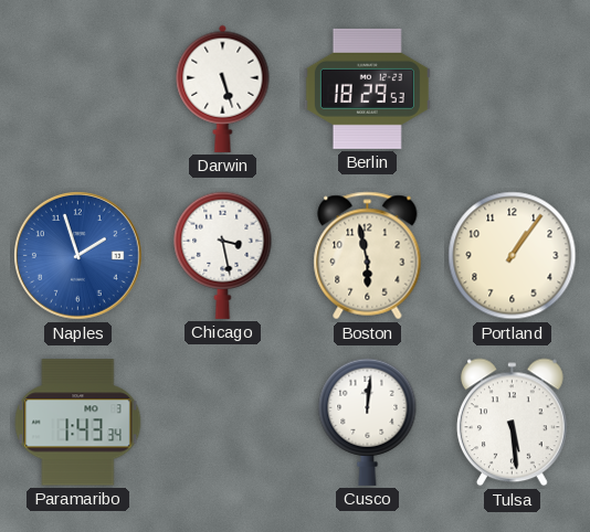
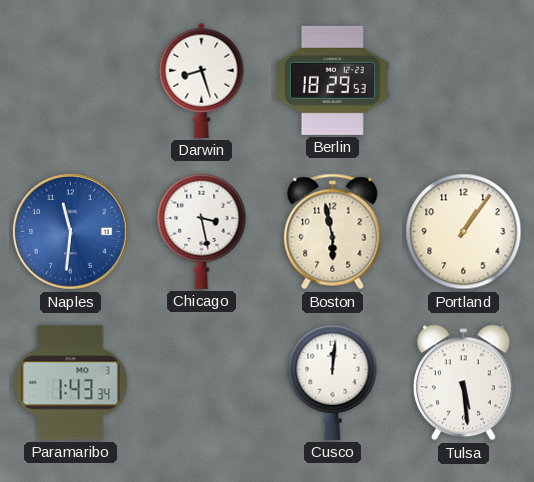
Darwin: 5:27 -> 8:27
Naples: 1:57 -> 11:31
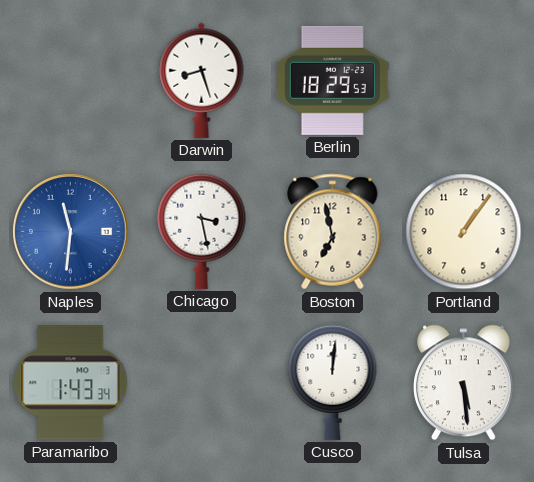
Boston: 5:58 -> 6:58
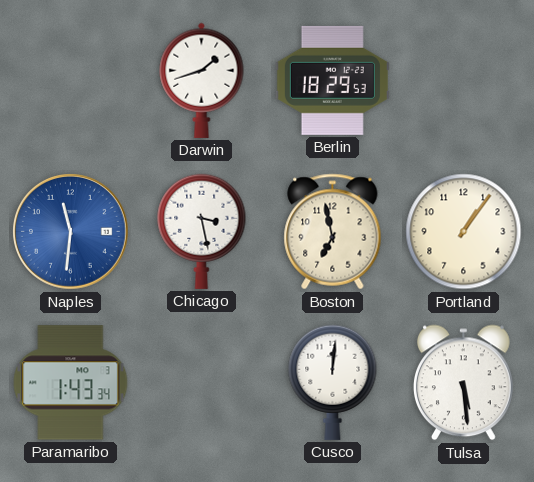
Darwin: 8:27 -> 1:42
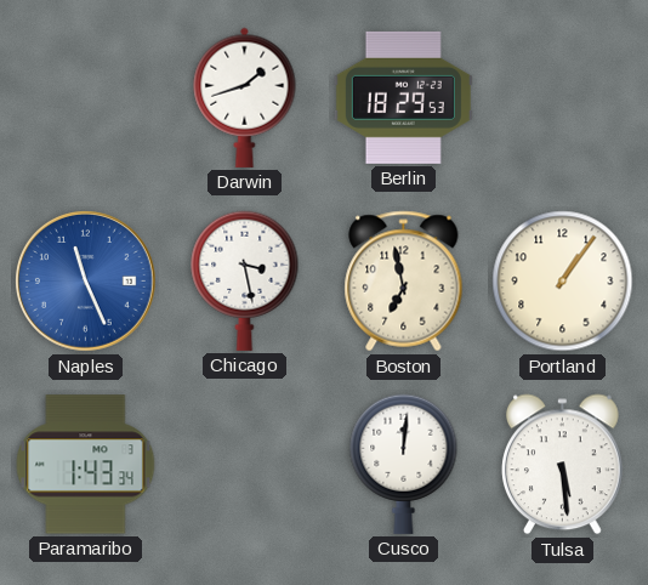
Naples: 11:31 -> 11:26
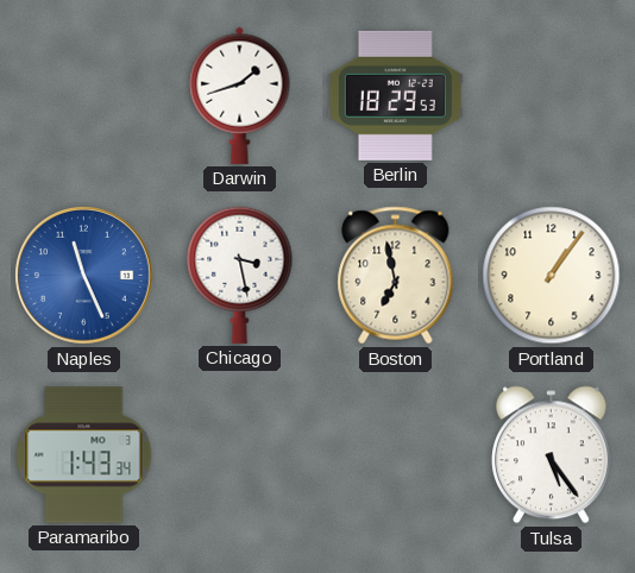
Cusco: 12:01 -> none
Tulsa: 5:29 -> 5:24
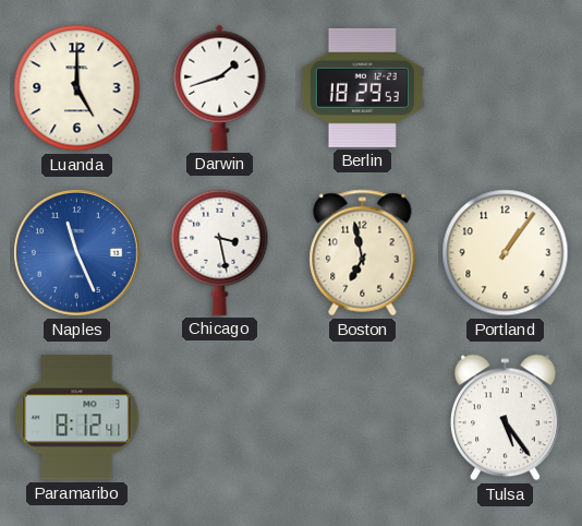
Luanda: none -> 5:00
Paramaribo: 1:43 -> 8:12
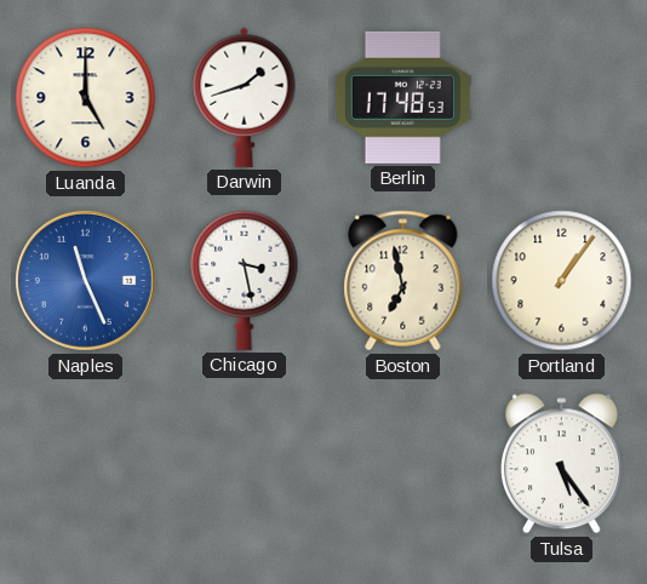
Berlin: 18:29 -> 17:48
Paramaribo: 8:12 -> none
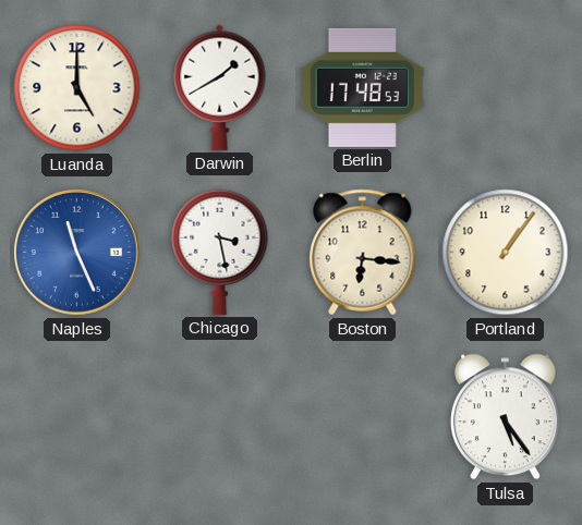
Darwin: 1:42 -> 1:40
Boston: 6:58 -> 6:16
